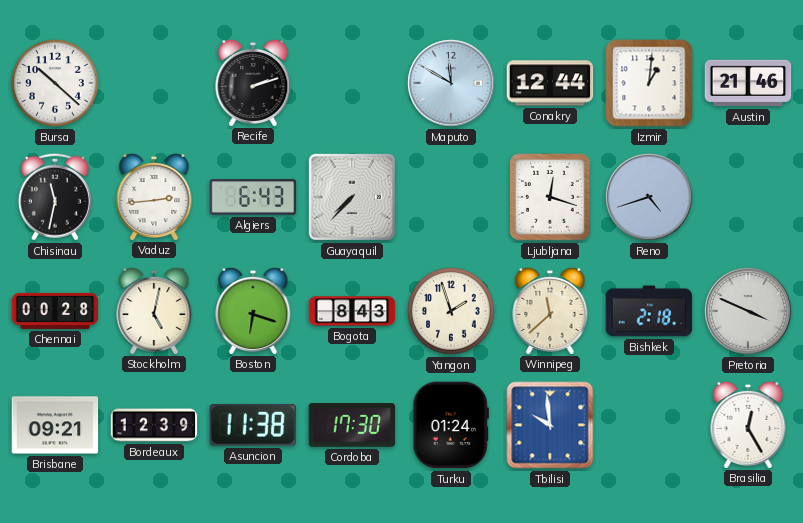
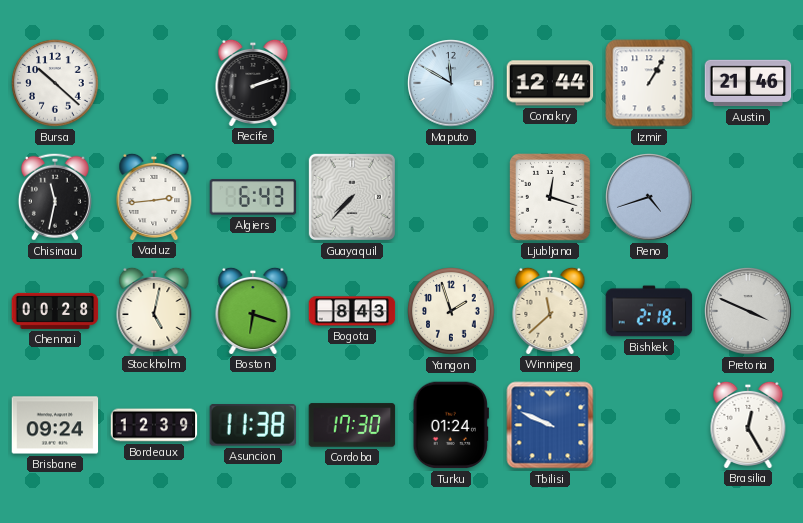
Izmir: 1:01 -> 1:05
Brisbane: 09:21 -> 09:24
Tbilisi: 9:59 -> 9:49
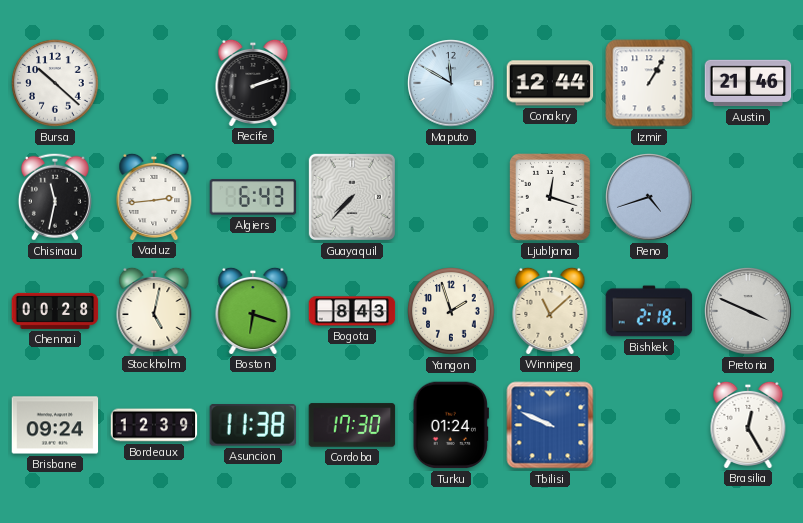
Winnipeg: 11:38 -> 11:08
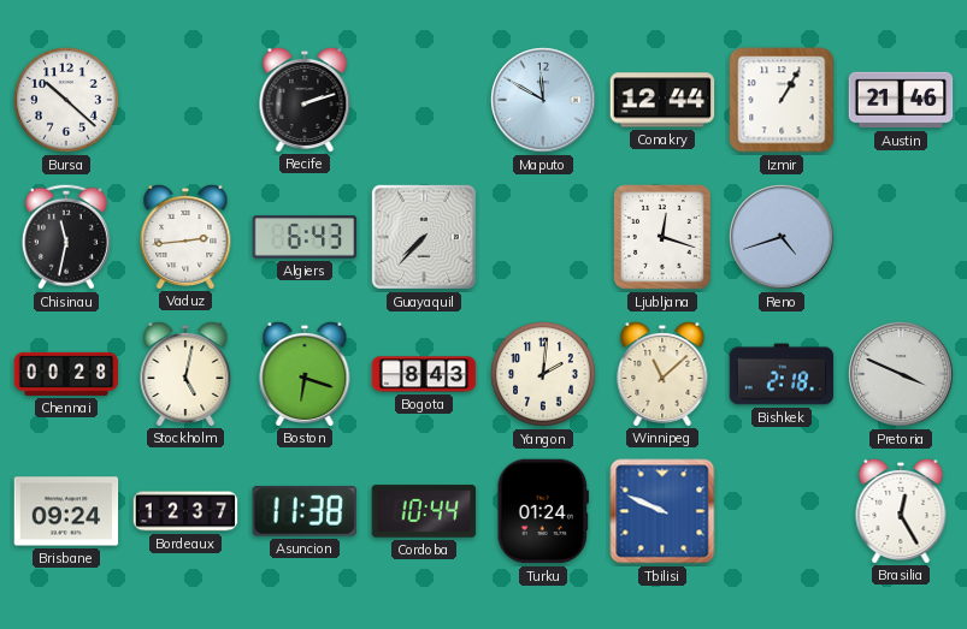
Yangon: 1:57 -> 2:01
Bordeaux: 12:39 -> 12:37
Cordoba: 17:30 -> 10:44
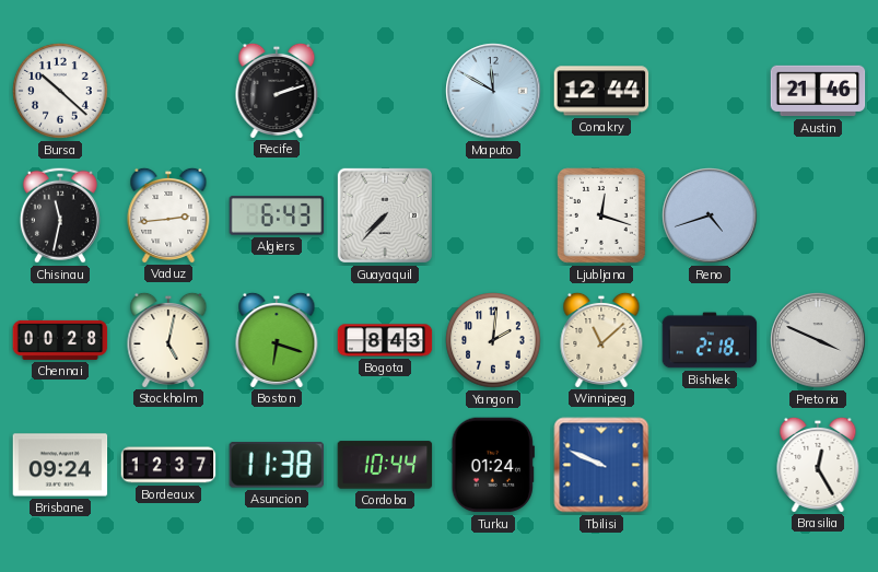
Izmir: 1:05 -> none
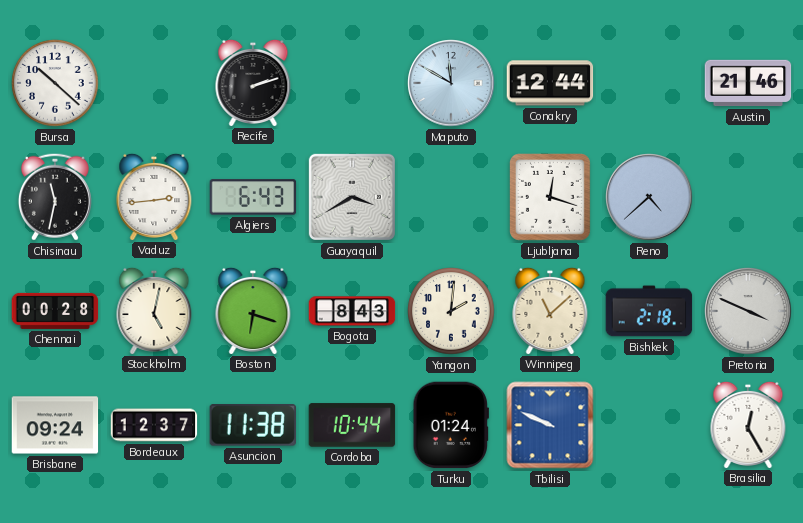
Guayaquil: 7:37 -> 3:40
Reno: 4:42 -> 4:38
